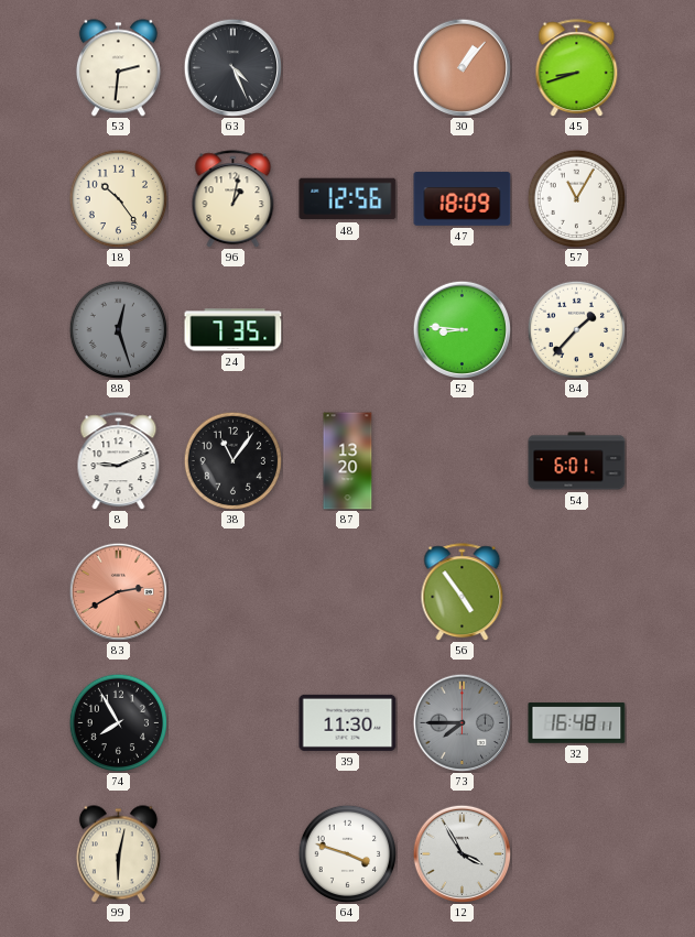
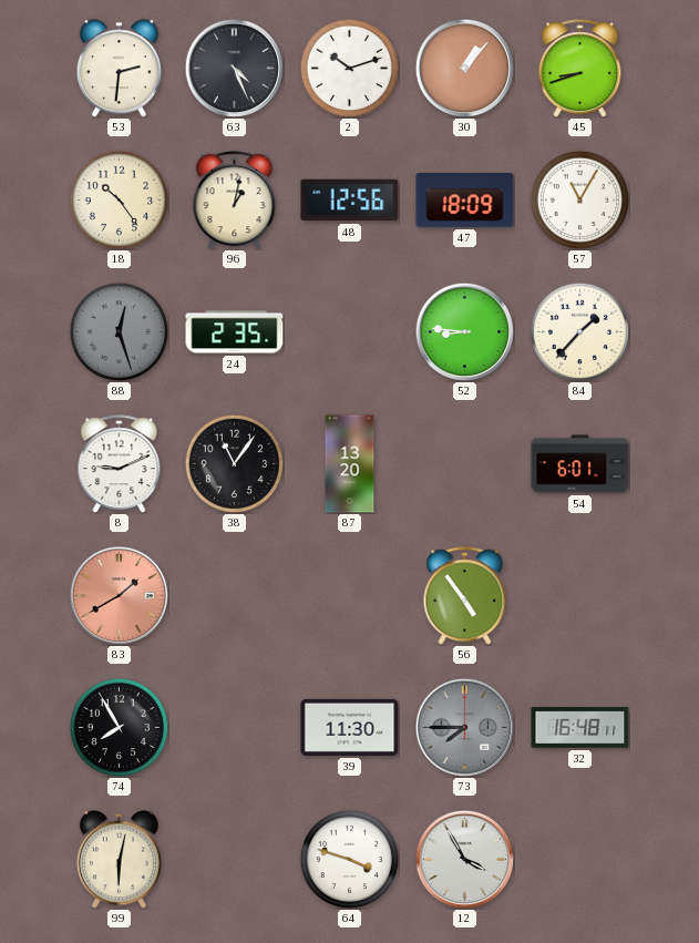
2: none -> 10:12
24: 7:35 -> 2:35
83: 2:40 -> 1:40
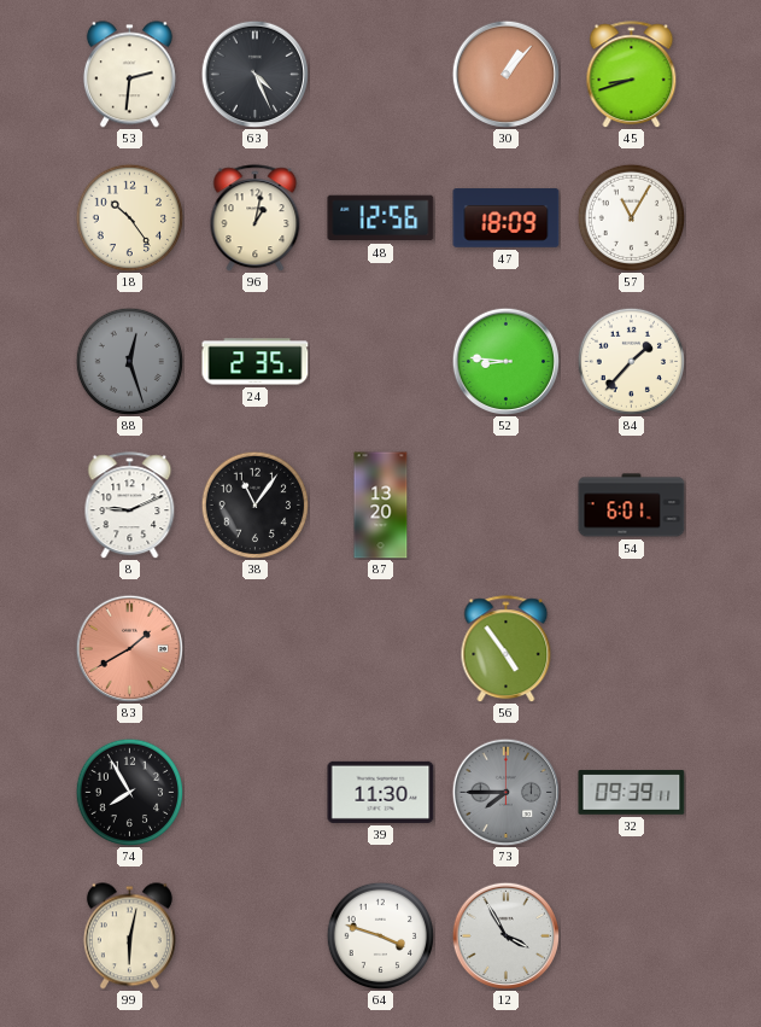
2: 10:12 -> none
32: 16:48 -> 09:39
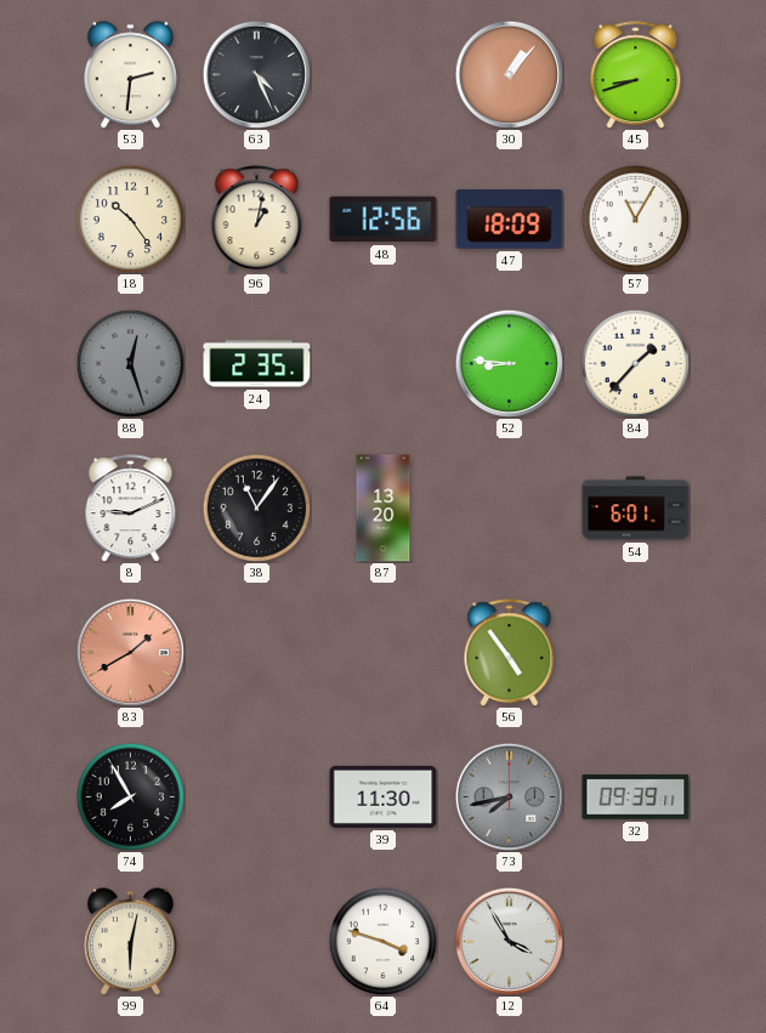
73: 7:45 -> 7:43
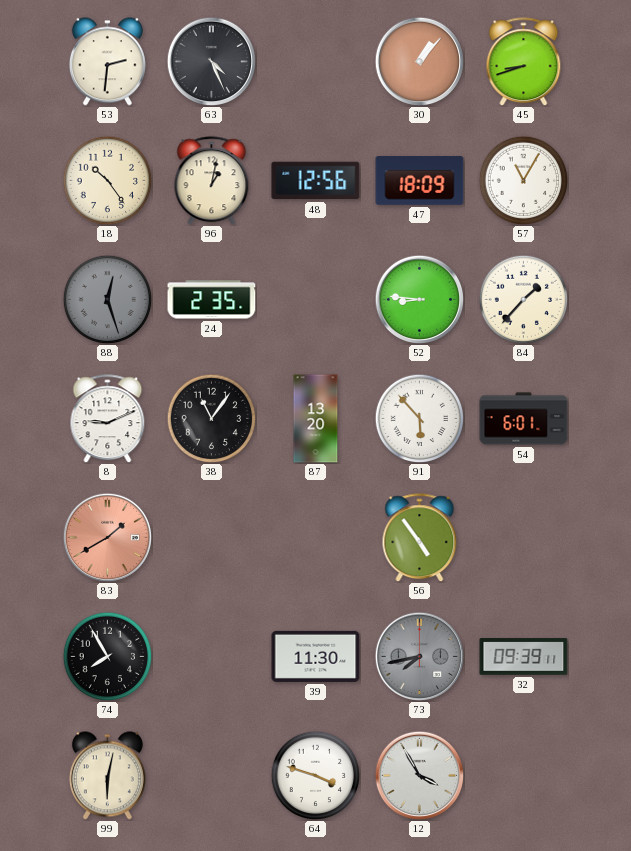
91: none -> 5:53
